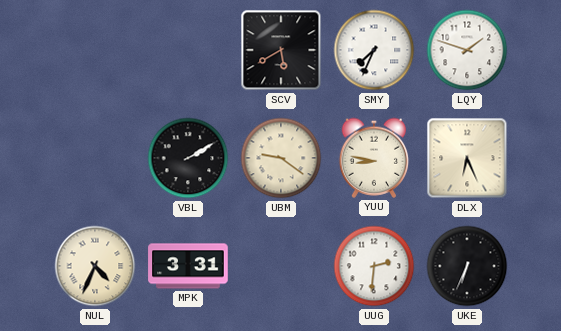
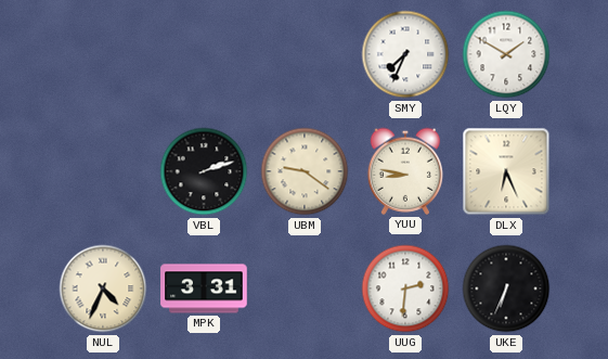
SCV: 5:40 -> none
LQY: 1:48 -> 1:50
VBL: 2:10 -> 2:12
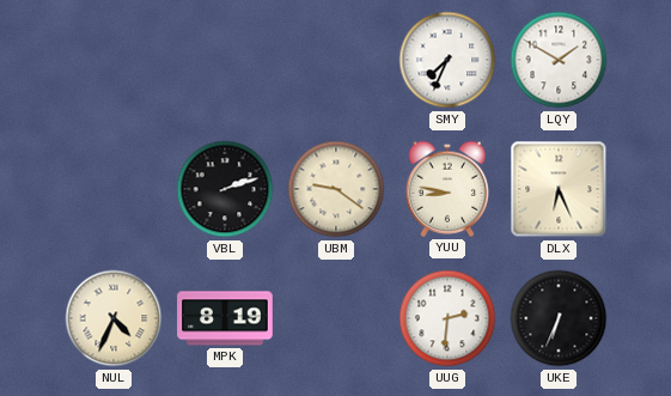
MPK: 3:31 -> 8:19
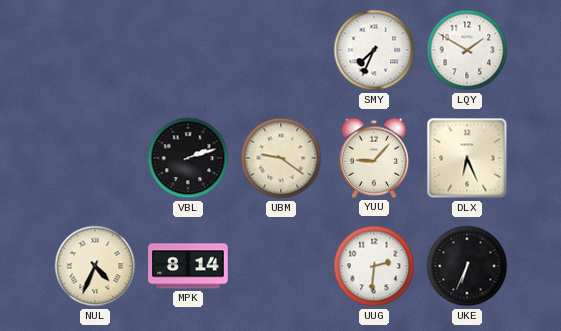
YUU: 8:47 -> 9:07
MPK: 8:19 -> 8:14
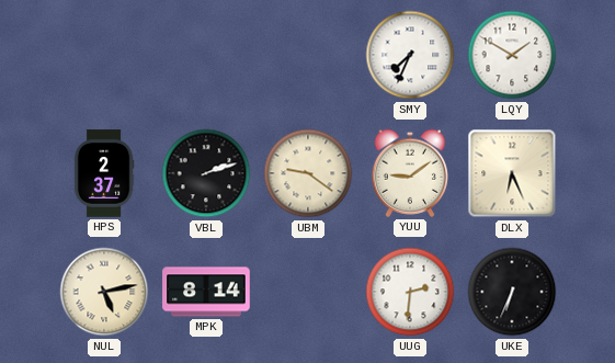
HPS: none -> 2:37
YUU: 9:07 -> 9:09
NUL: 4:34 -> 5:13
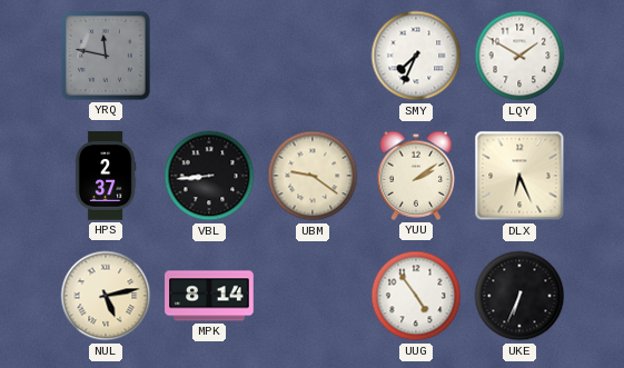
YRQ: none -> 11:47
VBL: 2:12 -> 8:44
YUU: 9:09 -> 2:09
UUG: 2:31 -> 4:54
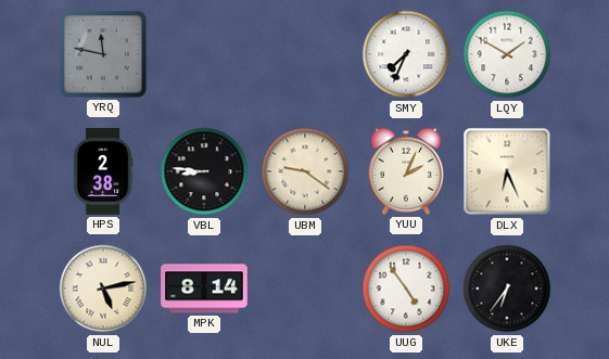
HPS: 2:37 -> 2:38
VBL: 8:44 -> 8:46
YUU: 2:09 -> 2:04
UKE: 6:34 -> 6:36
